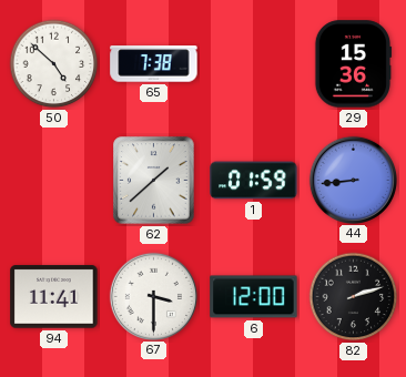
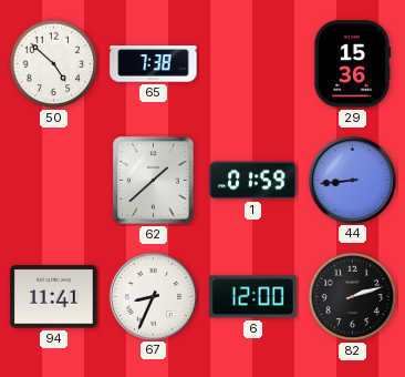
67: 3:30 -> 8:34
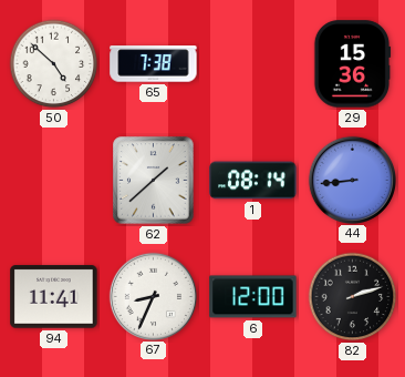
1: 01:59 -> 08:14
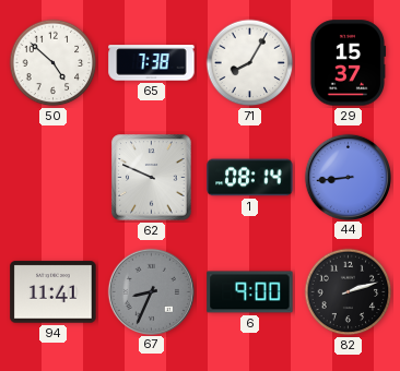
71: none -> 8:05
29: 15:36 -> 15:37
62: 1:38 -> 9:49
67 dial: white -> grey
6: 12:00 -> 9:00
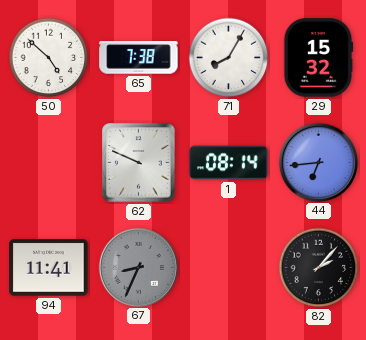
29: 15:37 -> 15:32
44: 8:44 -> 6:44
6: 9:00 -> none
82: 2:12 -> 2:07
